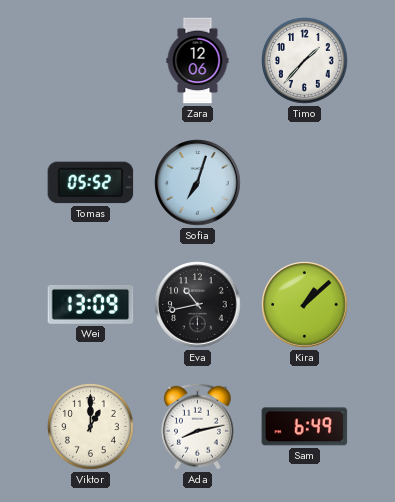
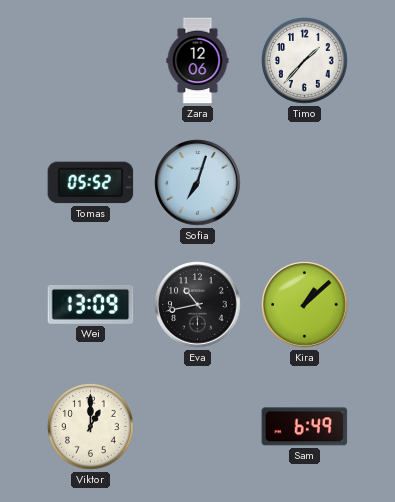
Ada: 8:13 -> none
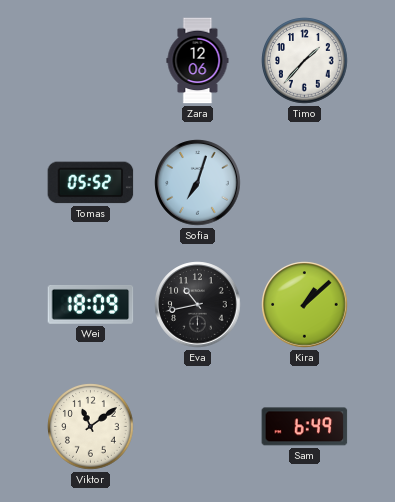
Wei: 13:09 -> 18:09
Viktor: 1:00 -> 11:09
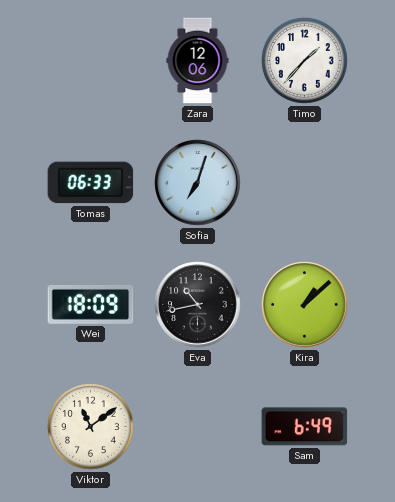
Tomas: 05:52 -> 06:33
